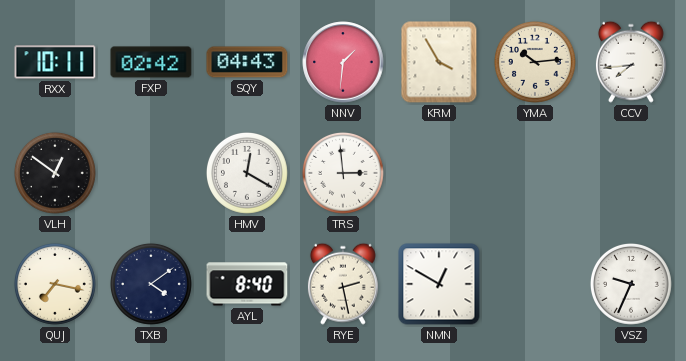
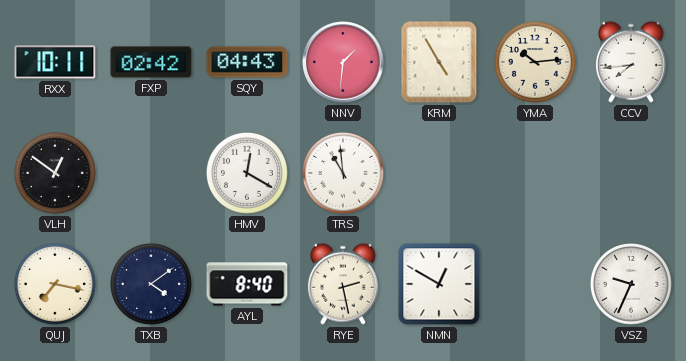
KRM: 3:55 -> 4:55
TRS: 2:59 -> 10:59
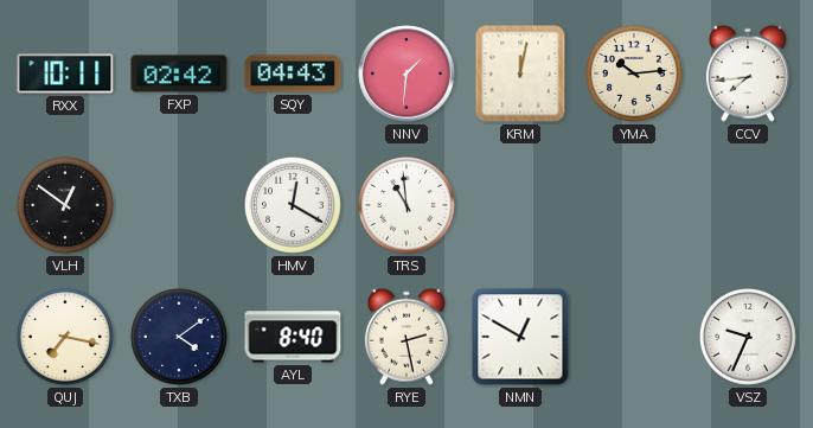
KRM: 4:55 -> 12:02
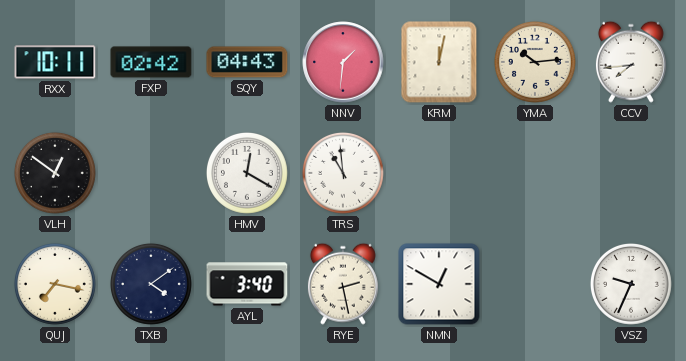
AYL: 8:40 -> 3:40
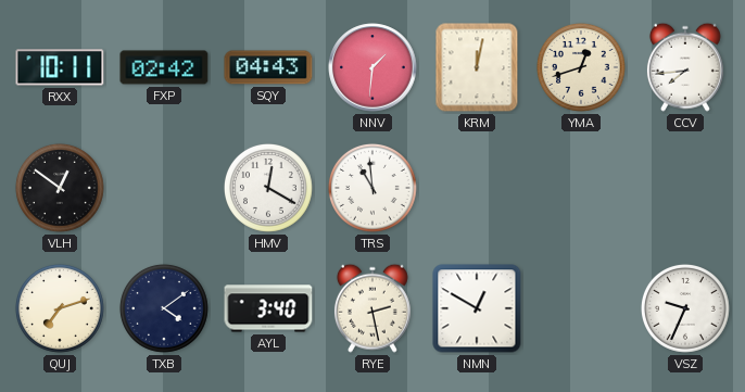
YMA: 10:14 -> 12:42
QUJ: 7:17 -> 7:12
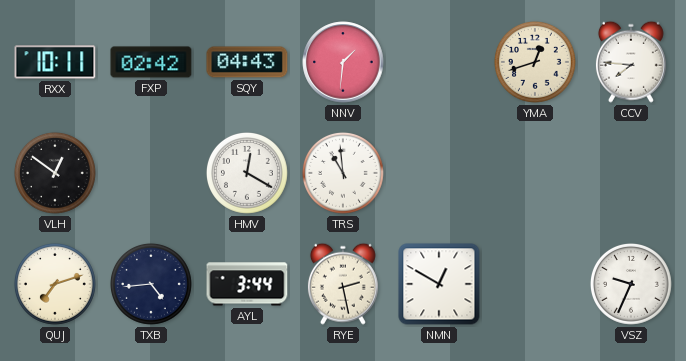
KRM: 12:02 -> none
CCV: 7:44 -> 7:46
TXB: 4:09 -> 4:44
AYL: 3:40 -> 3:44
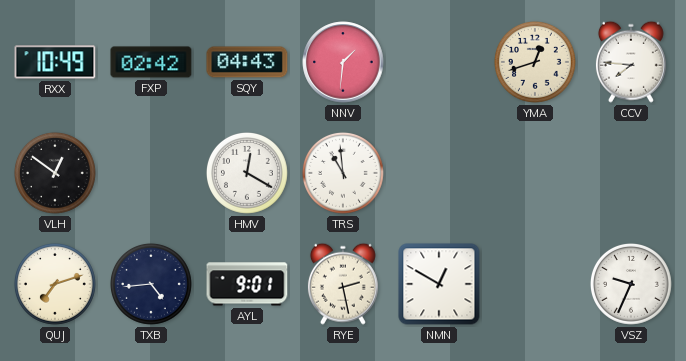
RXX: 10:11 -> 10:49
AYL: 3:44 -> 9:01
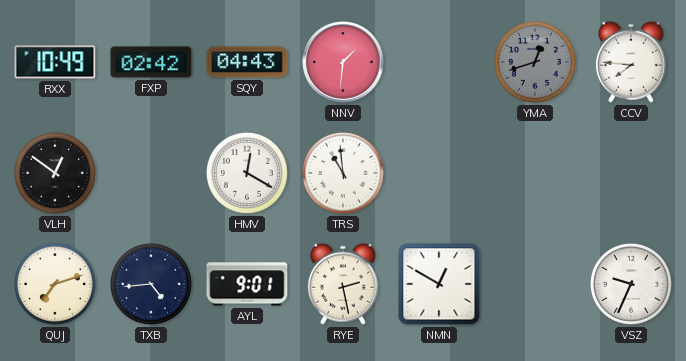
YMA dial: cream -> grey
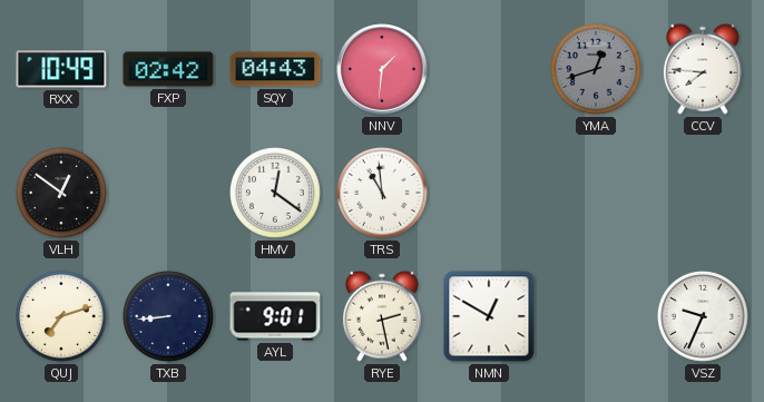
HMV: 12:20 -> 12:21
TXB: 4:44 -> 8:44
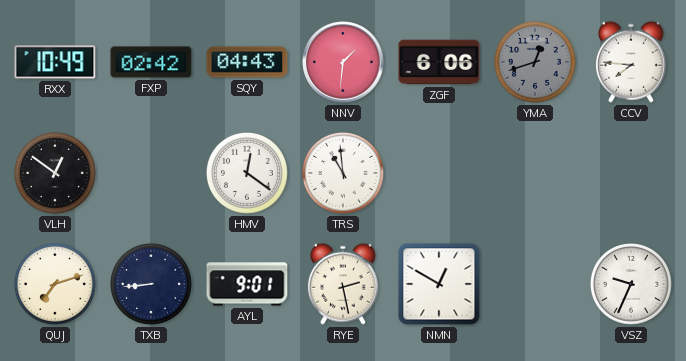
ZGF: none -> 6:06
